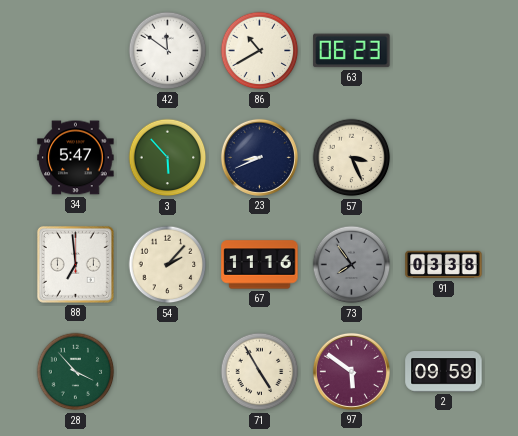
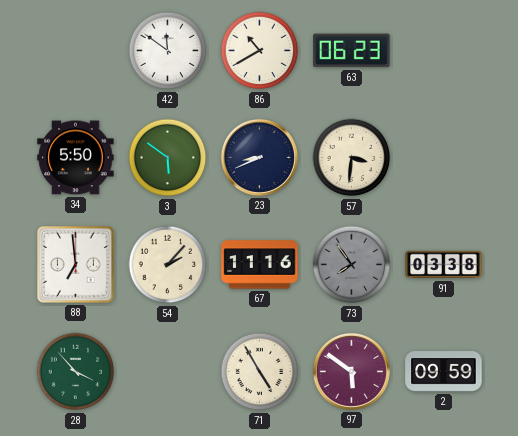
34: 5:47 -> 5:50
3: 5:53 -> 5:51
57: 3:26 -> 3:31
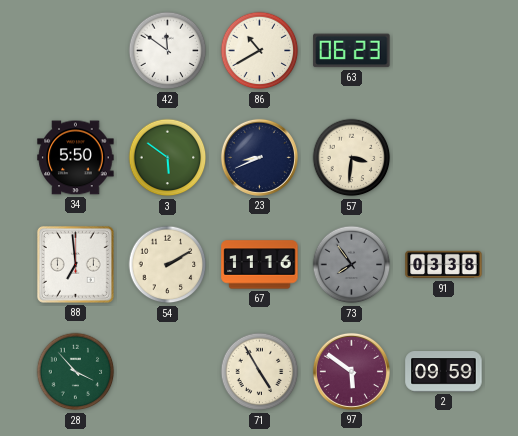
54: 2:07 -> 2:10
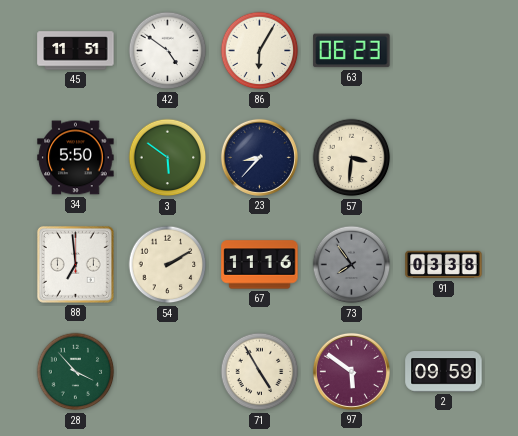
45: none -> 11:51
42: 11:51 -> 4:51
86: 10:40 -> 6:05
23: 8:41 -> 8:37
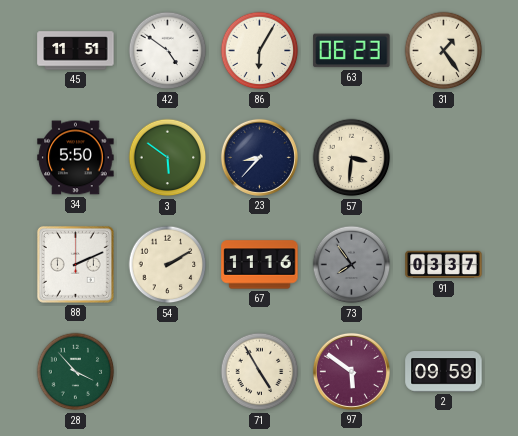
31: none -> 1:24
88: 6:59 -> 2:11
91: 03:38 -> 03:37
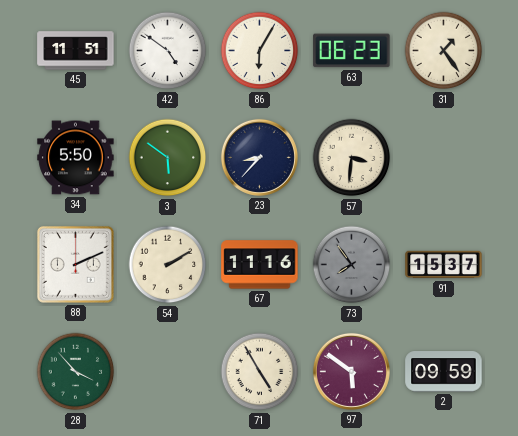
91: 03:37 -> 15:37
